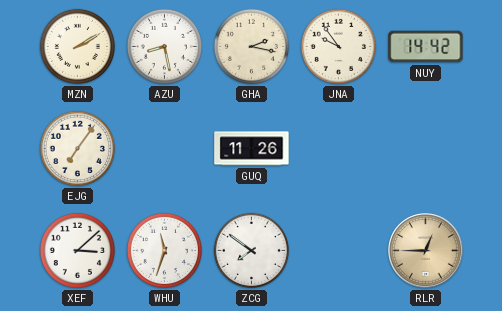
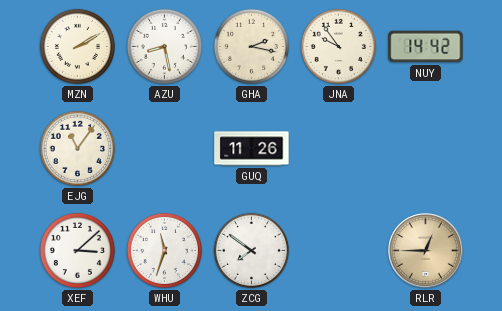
EJG: 7:06 -> 11:06
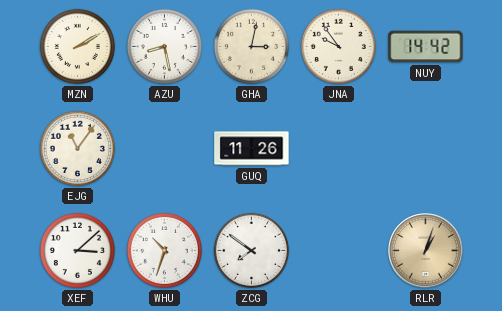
GHA: 2:17 -> 3:02
WHU: 11:33 -> 10:33
RLR: 12:45 -> 1:03
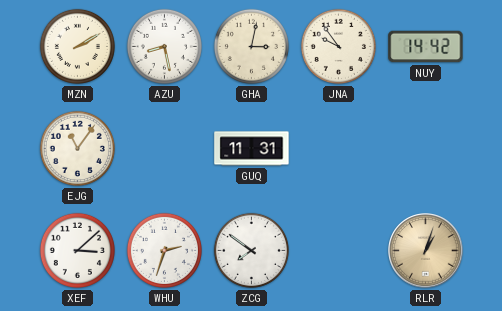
GUQ: 11:26 -> 11:31
WHU: 10:33 -> 2:33
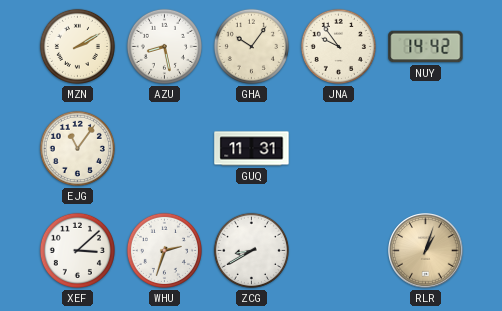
GHA: 3:02 -> 10:06
ZCG: 7:51 -> 8:40
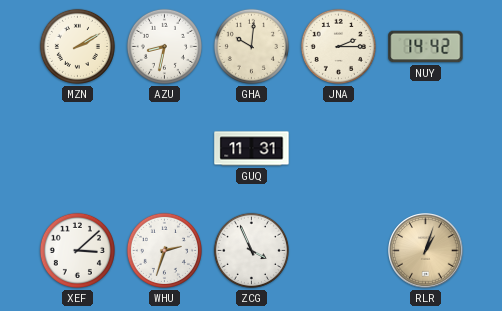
AZU: 8:28 -> 8:32
GHA: 10:06 -> 10:01
JNA: 9:54 -> 2:15
EJG: 11:06 -> none
ZCG: 8:40 -> 3:56
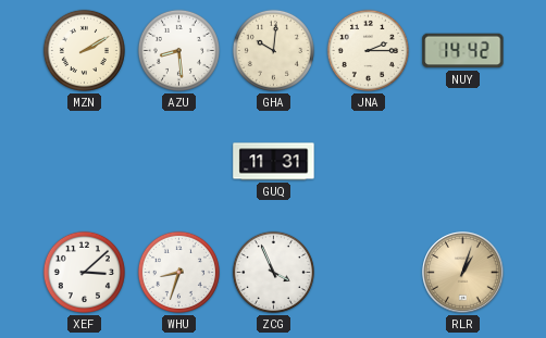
AZU: 8:32 -> 8:29
WHU: 2:33 -> 8:33
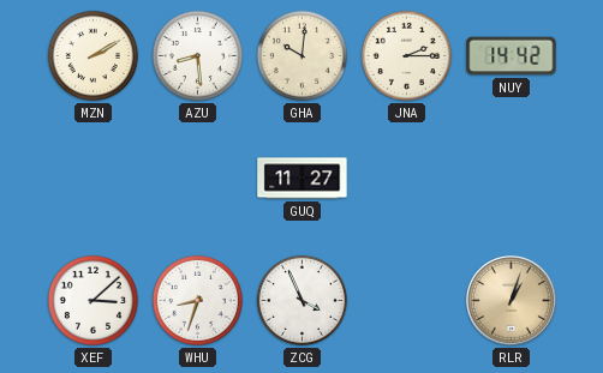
GUQ: 11:31 -> 11:27
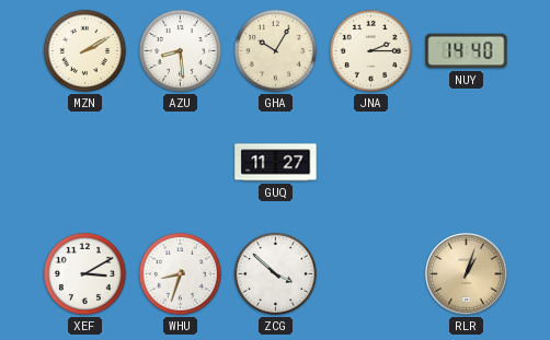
GHA: 10:01 -> 10:05
NUY: 14:42 -> 14:40
XEF: 3:08 -> 3:10
ZCG: 3:56 -> 3:52
